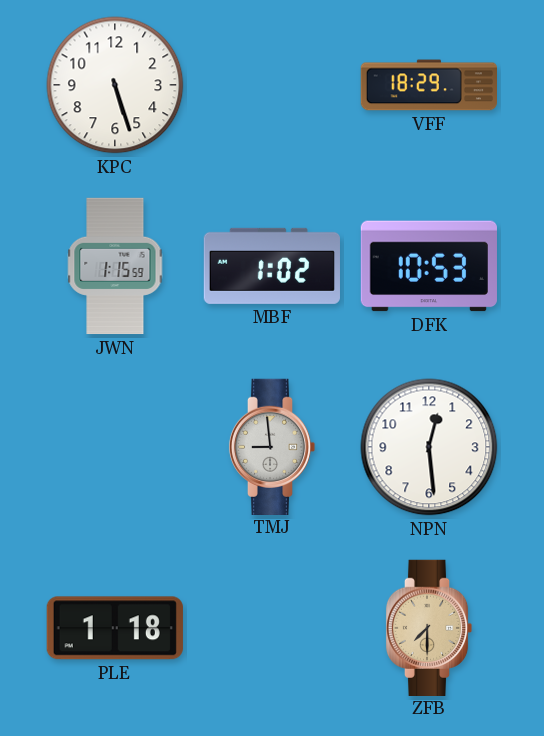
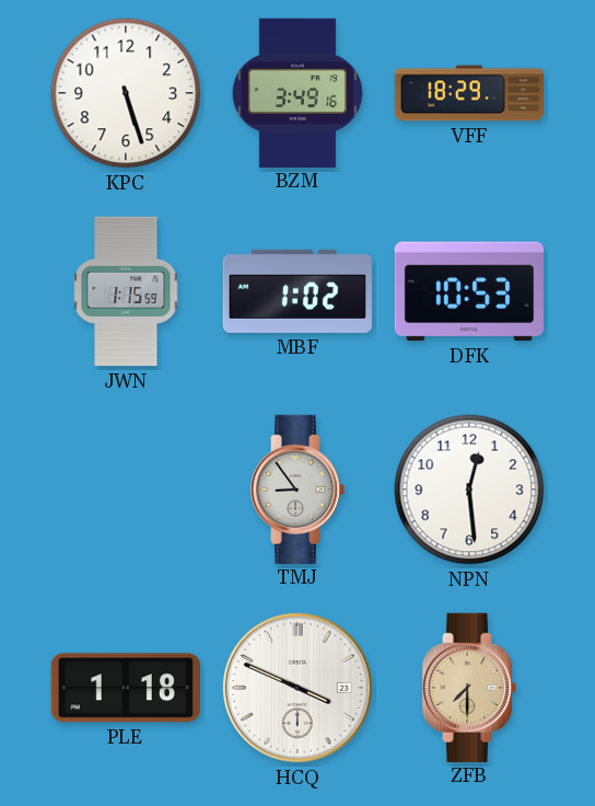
BZM: none -> 3:49
TMJ: 8:59 -> 8:54
HCQ: none -> 3:49
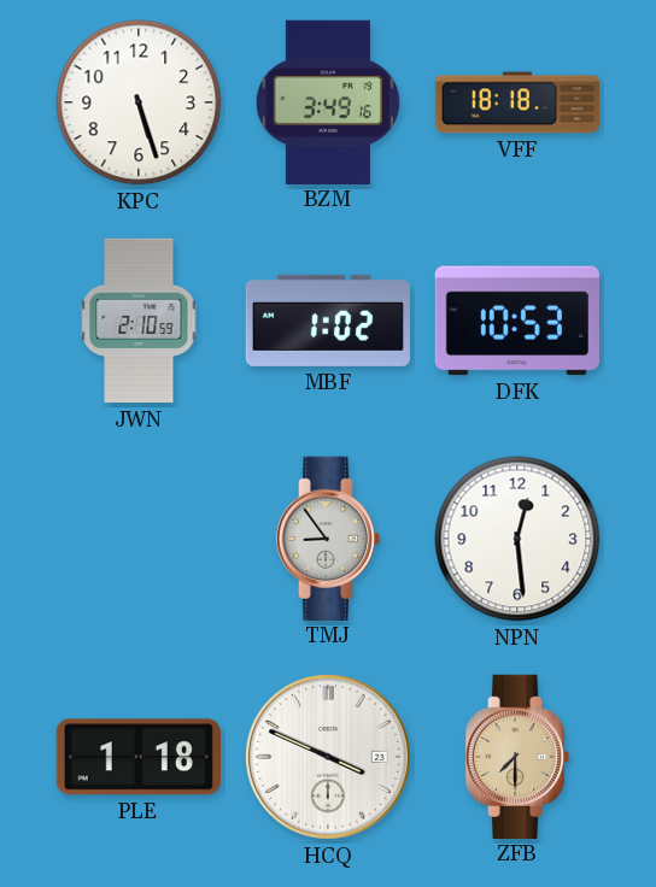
VFF: 18:29 -> 18:18
JWN: 1:15 -> 2:10
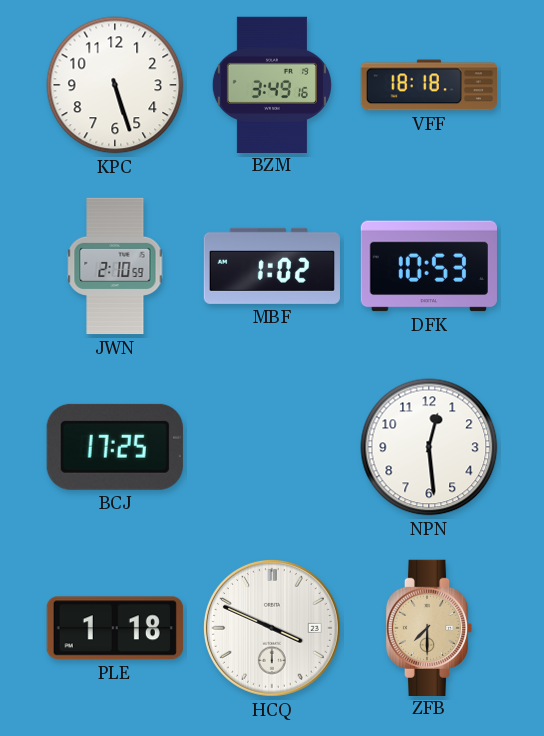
BCJ: none -> 17:25
TMJ: 8:54 -> none
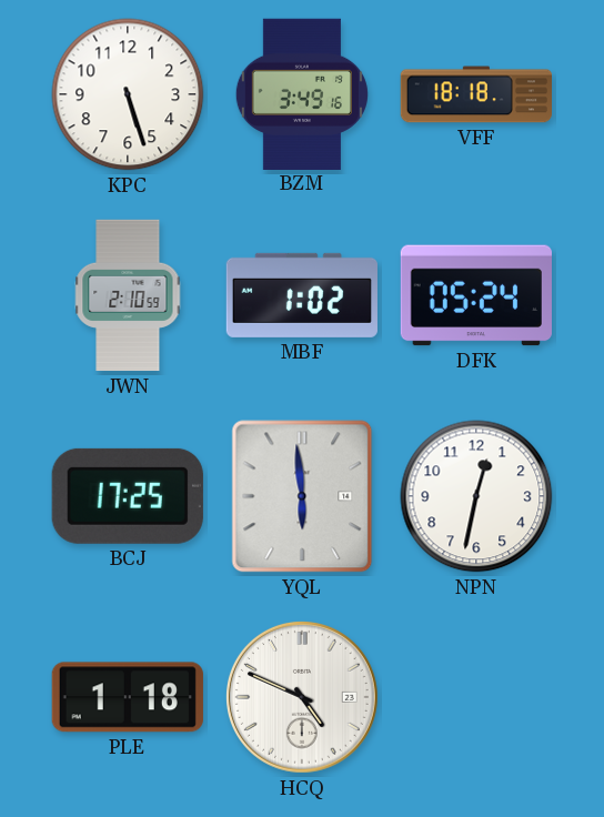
DFK: 10:53 -> 05:24
YQL: none -> 5:59
NPN: 12:29 -> 12:32
HCQ: 3:49 -> 4:49
ZFB: 7:30 -> none
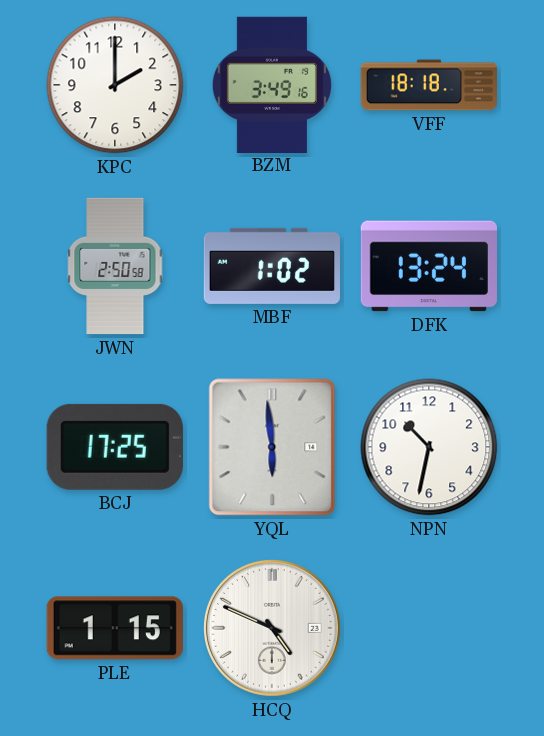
KPC: 5:27 -> 2:00
JWN: 2:10 -> 2:50
DFK: 05:24 -> 13:24
NPN: 12:32 -> 10:32
PLE: 1:18 -> 1:15
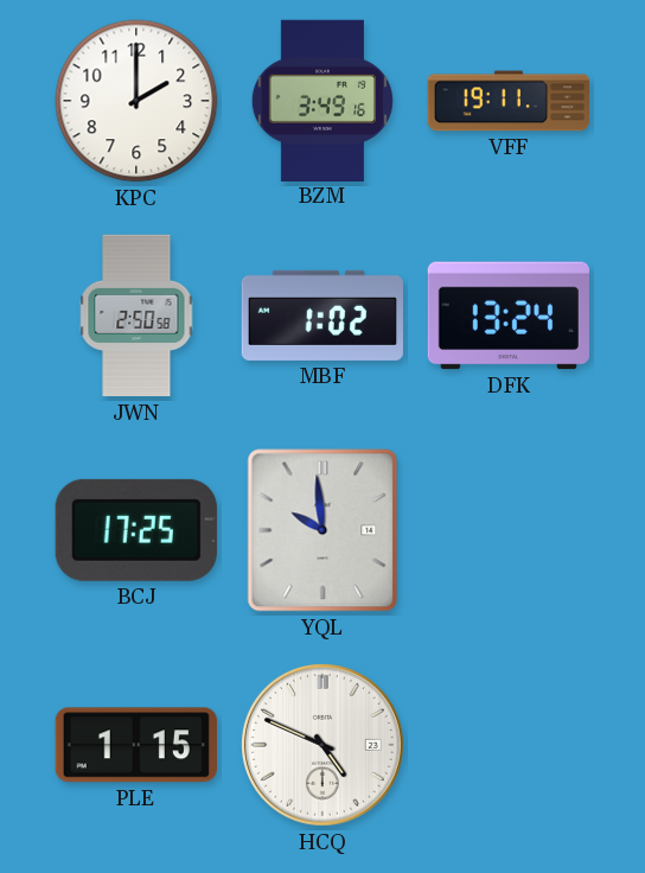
VFF: 18:18 -> 19:11
YQL: 5:59 -> 9:59
NPN: 10:32 -> none
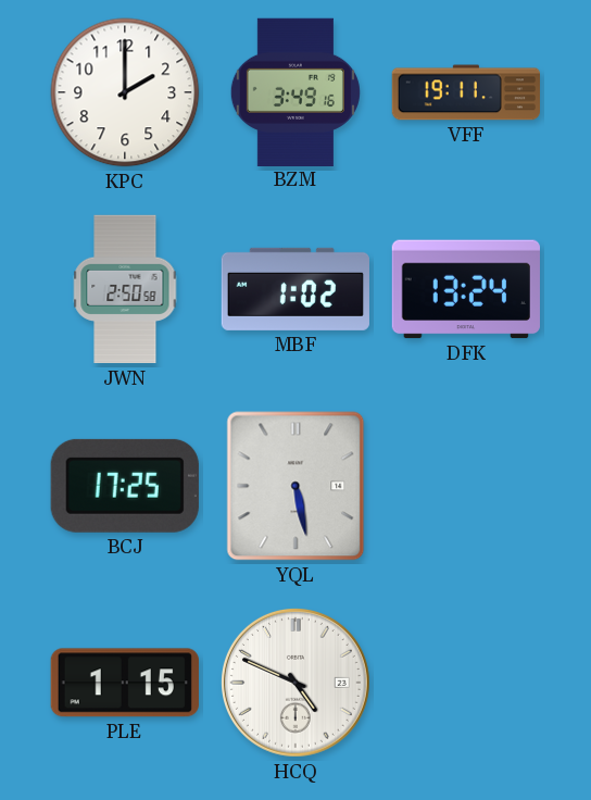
YQL: 9:59 -> 5:28
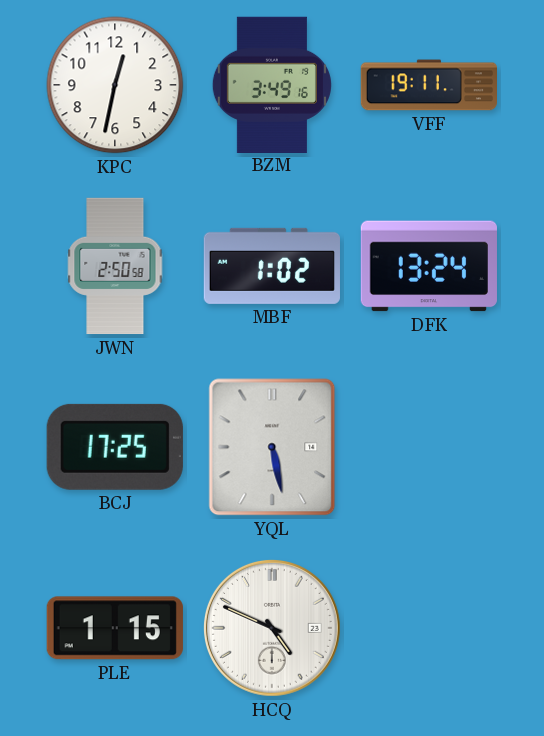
KPC: 2:00 -> 12:32
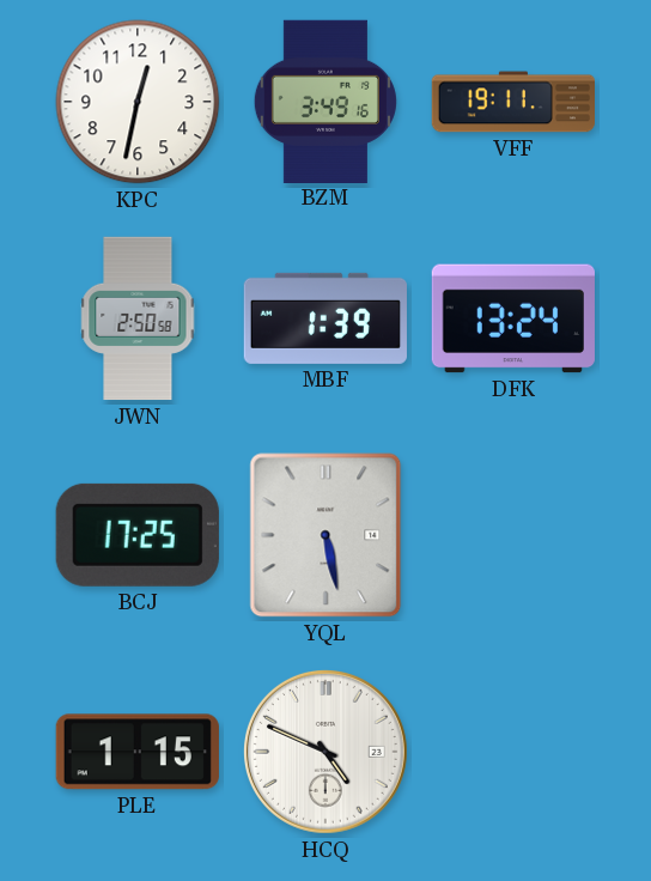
MBF: 1:02 -> 1:39
